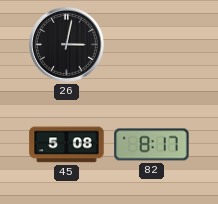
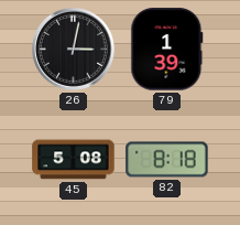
79: none -> 1:39
82: 8:17 -> 8:18
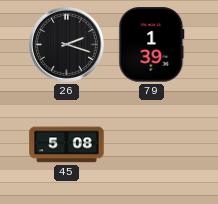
26: 3:02 -> 2:18
82: 8:18 -> none
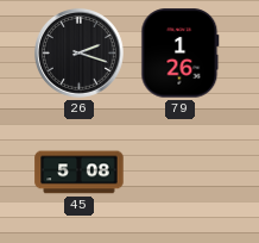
79: 1:39 -> 1:26
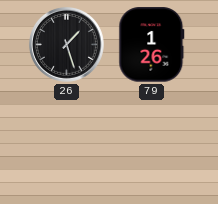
26: 2:18 -> 1:27
45: 5:08 -> none
